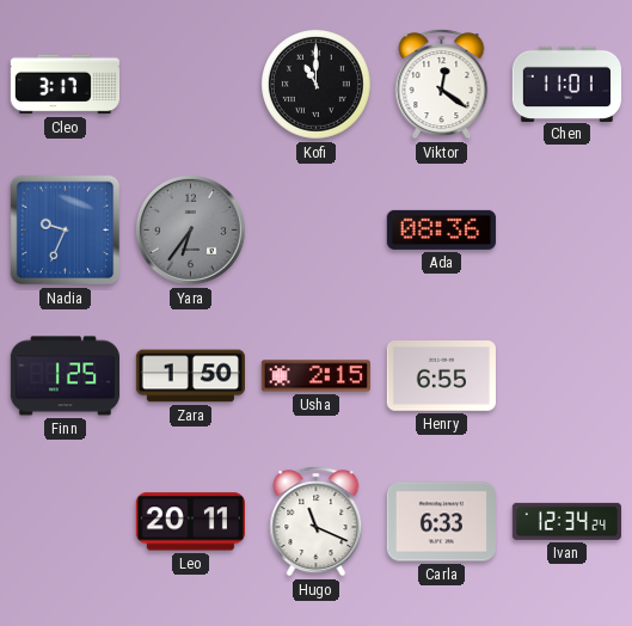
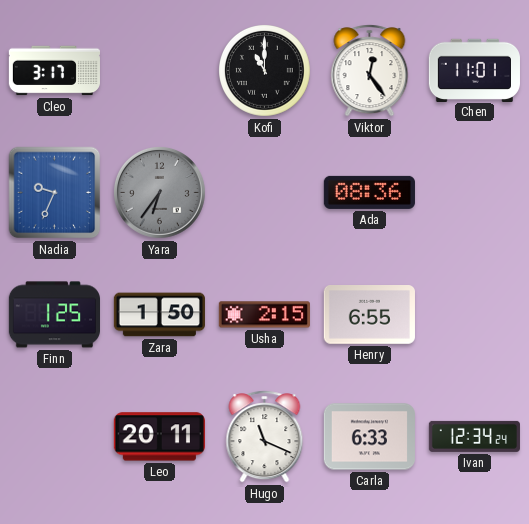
Viktor: 12:21 -> 12:24
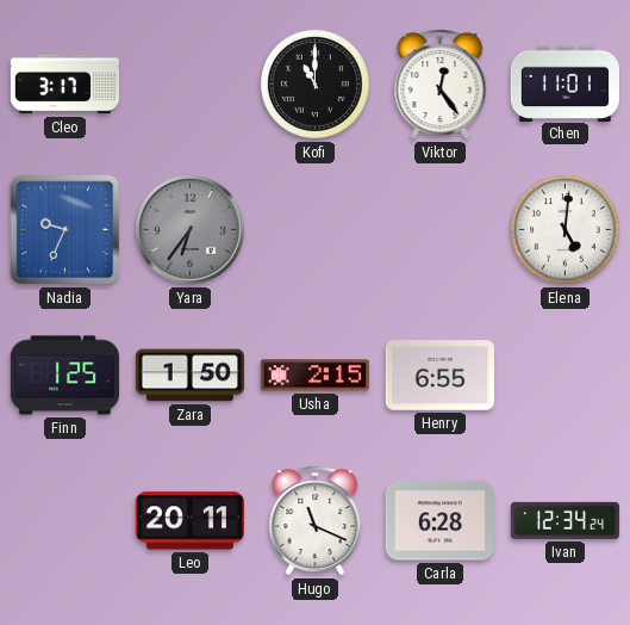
Ada: 08:36 -> none
Elena: none -> 5:01
Carla: 6:33 -> 6:28
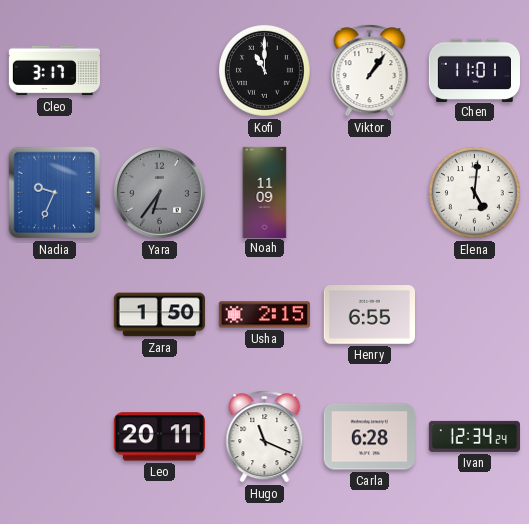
Viktor: 12:24 -> 1:06
Noah: none -> 11:09
Finn: 1:25 -> none
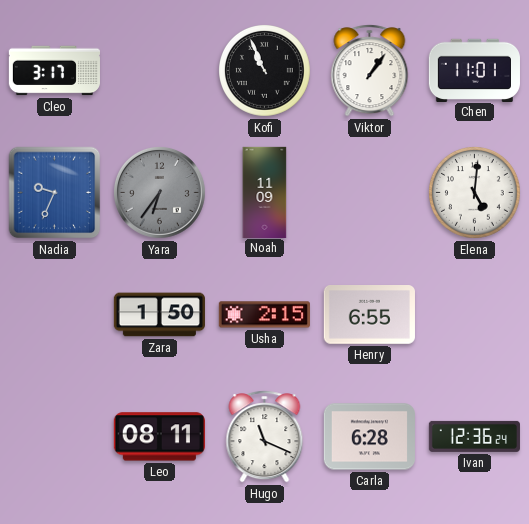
Kofi: 11:00 -> 10:56
Leo: 20:11 -> 08:11
Ivan: 12:34 -> 12:36
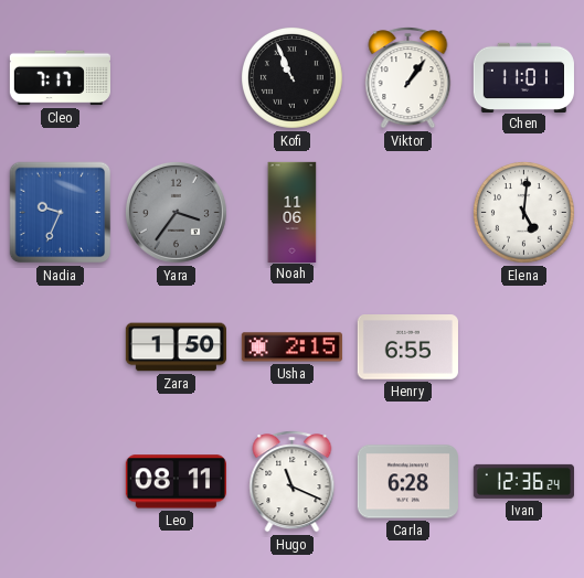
Cleo: 3:17 -> 7:17
Yara: 6:36 -> 3:36
Noah: 11:09 -> 11:06
